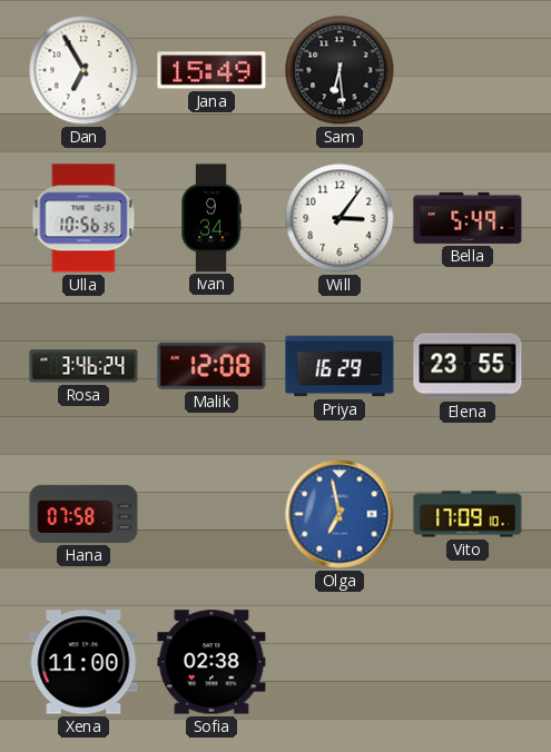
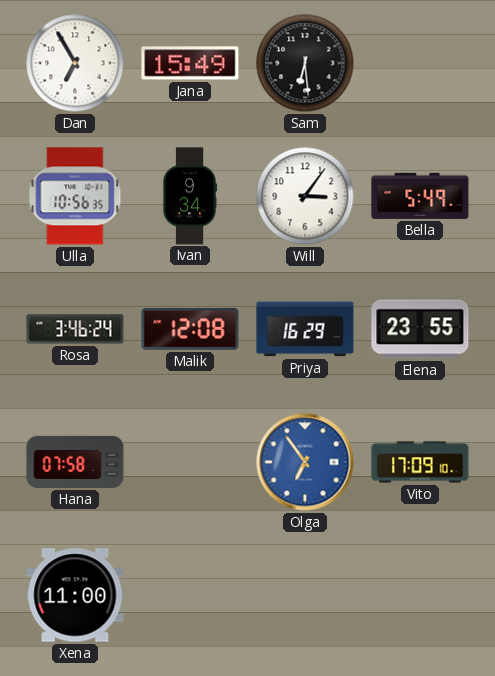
Olga: 6:58 -> 6:54
Sofia: 02:38 -> none
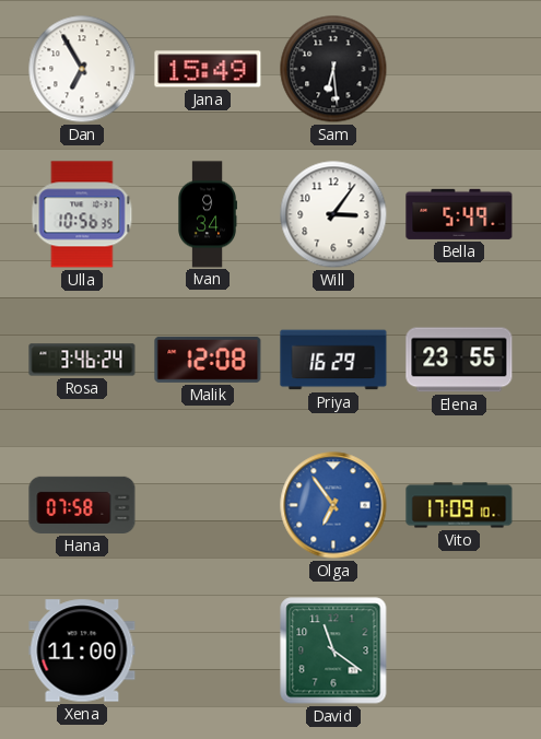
David: none -> 11:21
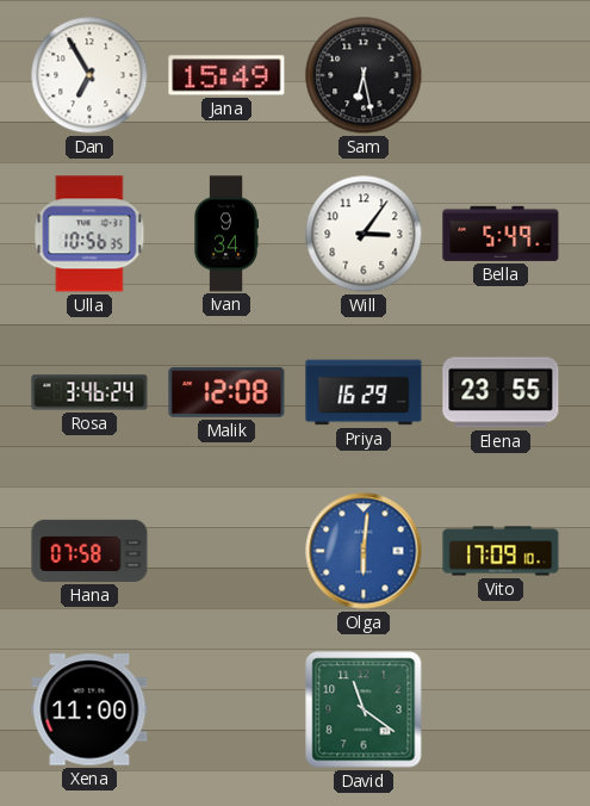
Sam: 6:29 -> 6:28
Olga: 6:54 -> 6:01
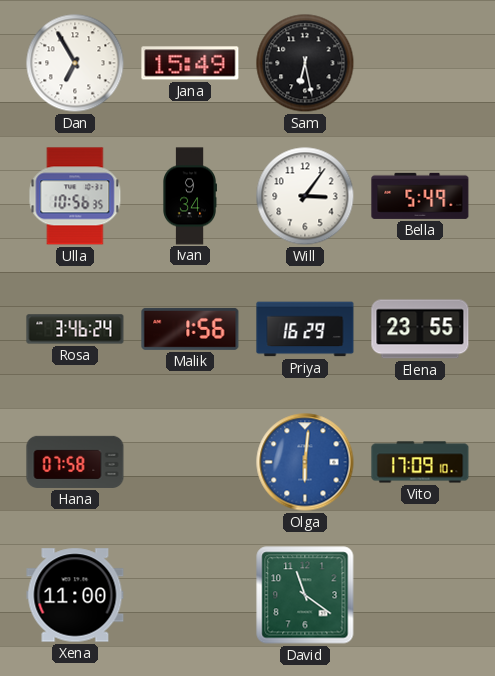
Malik: 12:08 -> 1:56
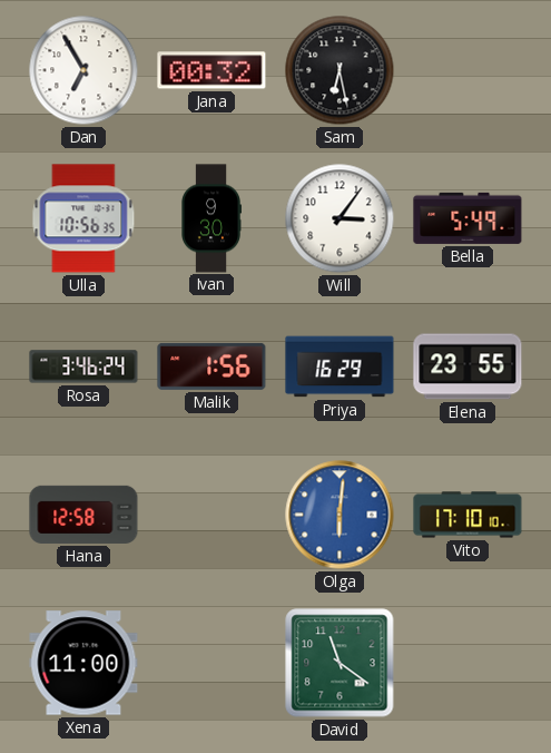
Jana: 15:49 -> 00:32
Ivan: 9:34 -> 9:30
Hana: 07:58 -> 12:58
Vito: 17:09 -> 17:10
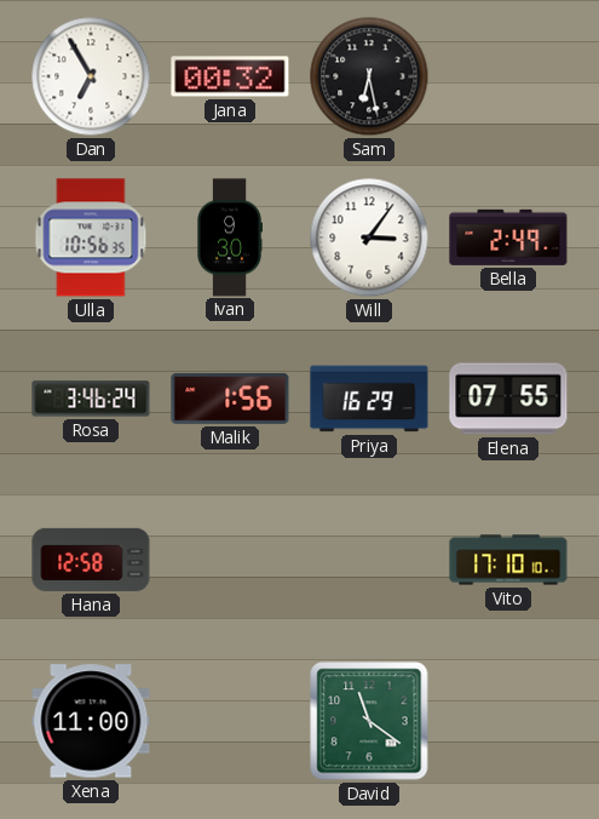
Bella: 5:49 -> 2:49
Elena: 23:55 -> 07:55
Olga: 6:01 -> none
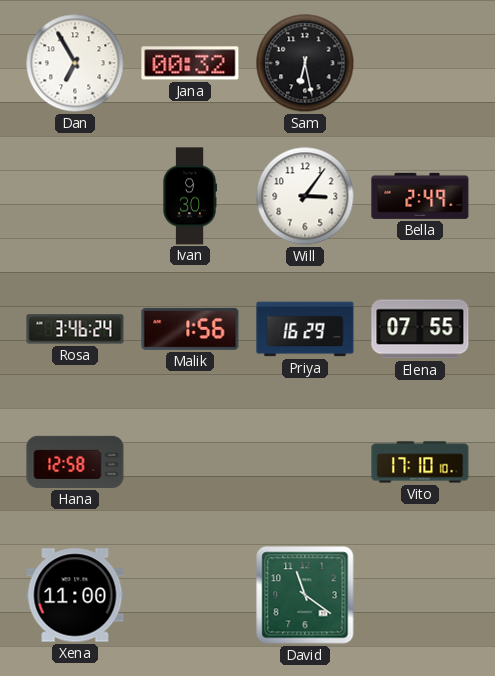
Ulla: 10:56 -> none
